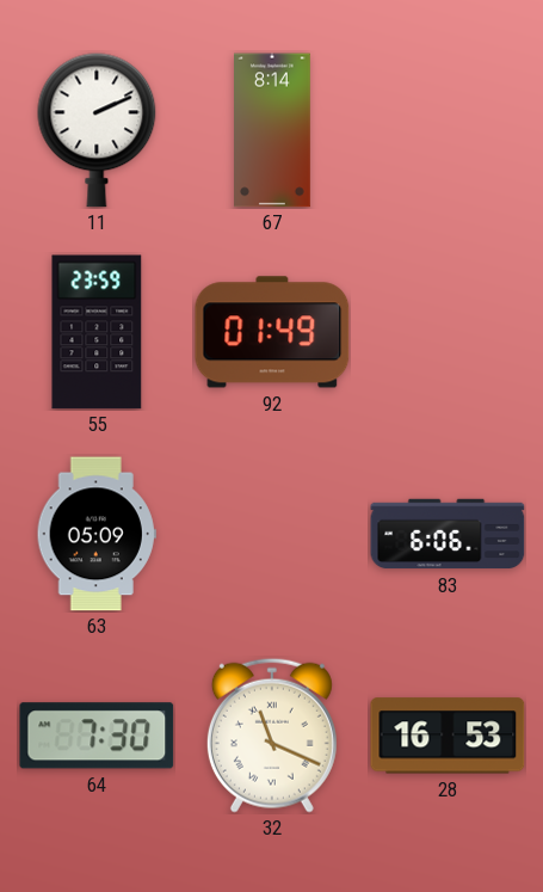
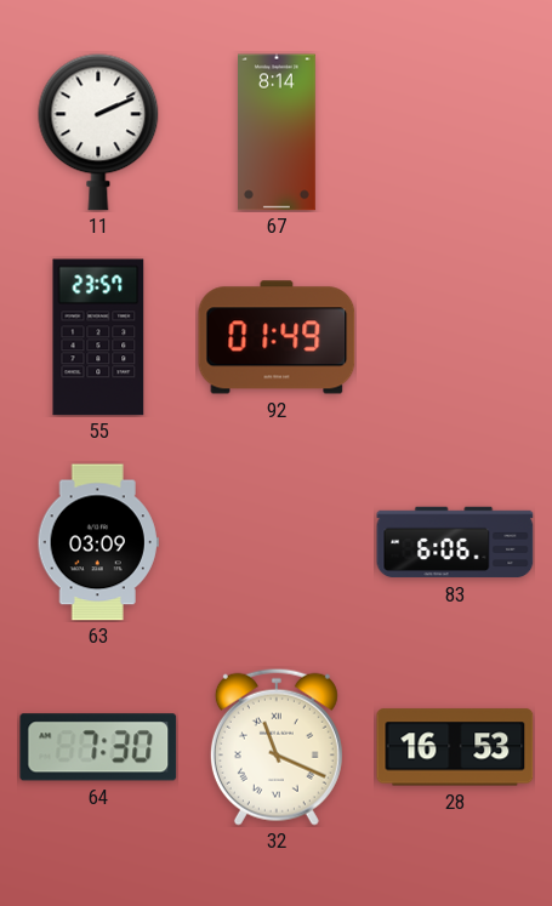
55: 23:59 -> 23:57
63: 05:09 -> 03:09
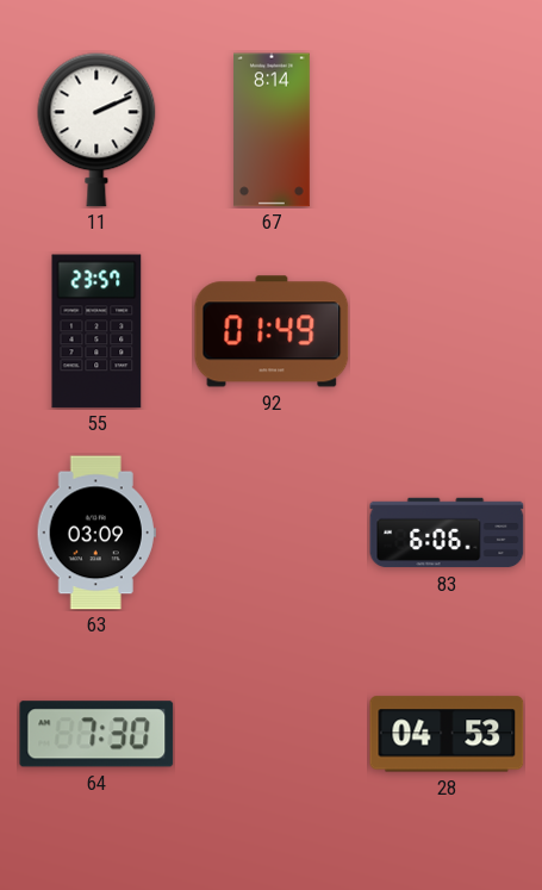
32: 11:19 -> none
28: 16:53 -> 04:53
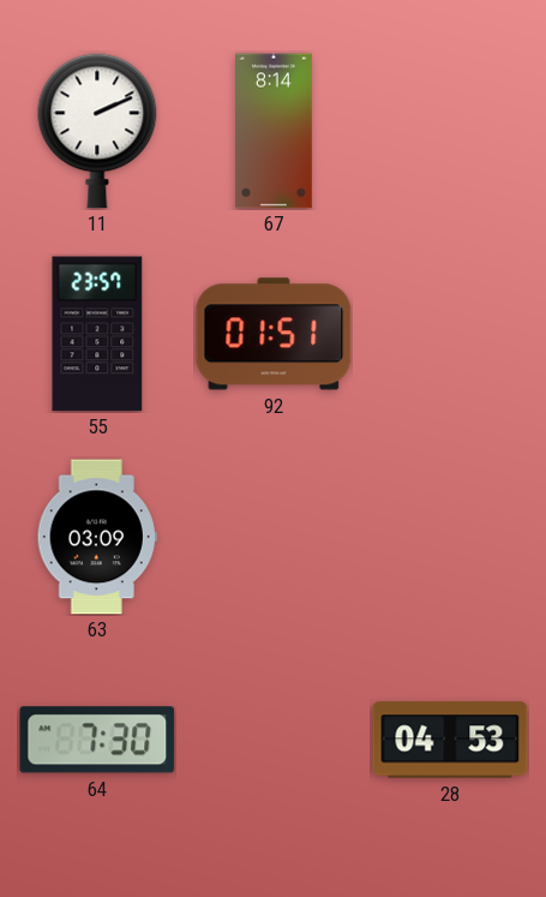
92: 01:49 -> 01:51
83: 6:06 -> none
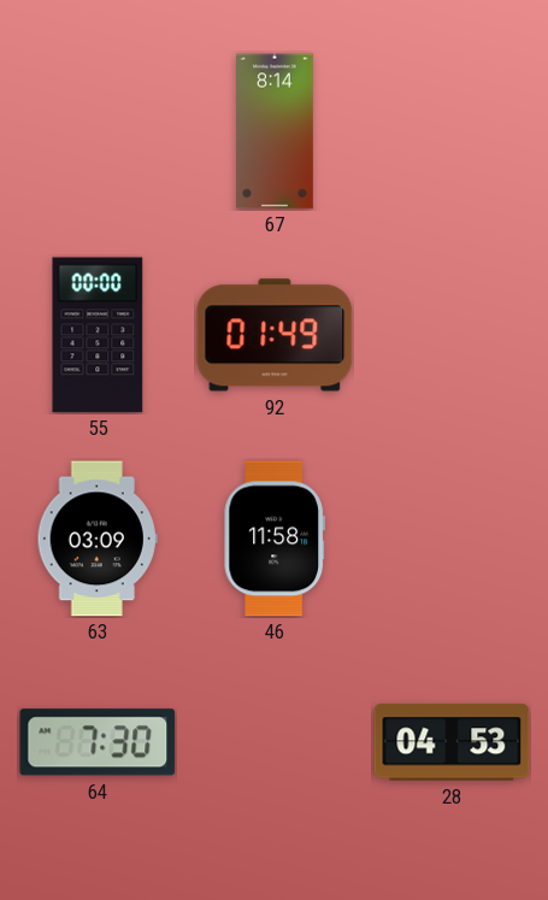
11: 2:11 -> none
55: 23:57 -> 00:00
92: 01:51 -> 01:49
46: none -> 11:58
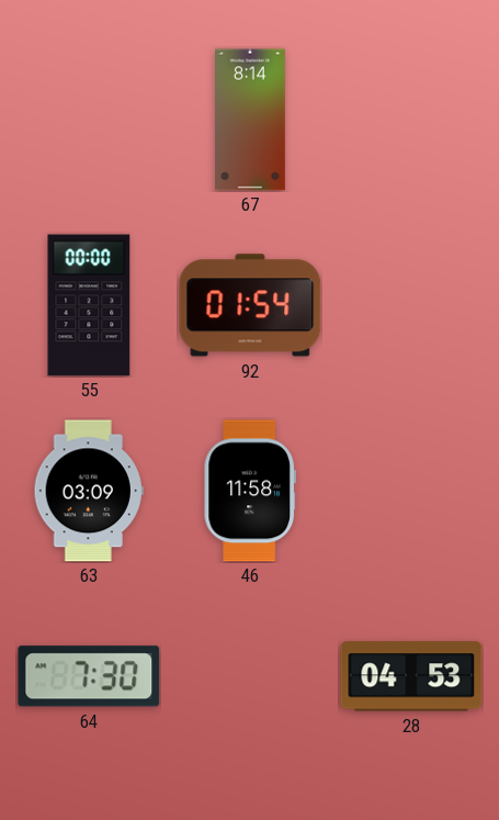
92: 01:49 -> 01:54
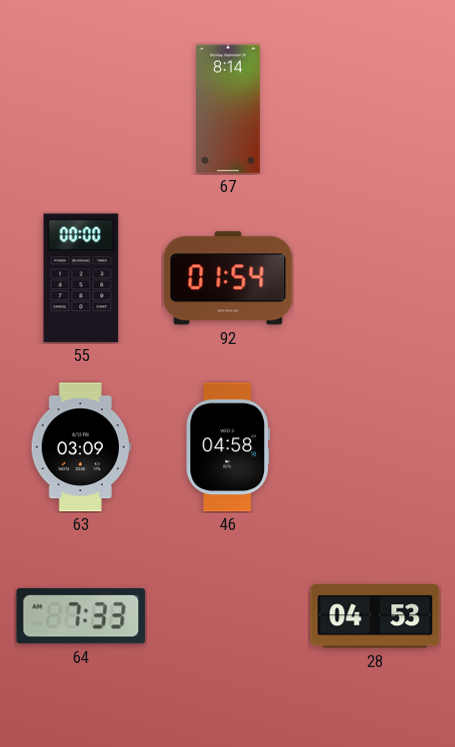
46: 11:58 -> 04:58
64: 7:30 -> 7:33
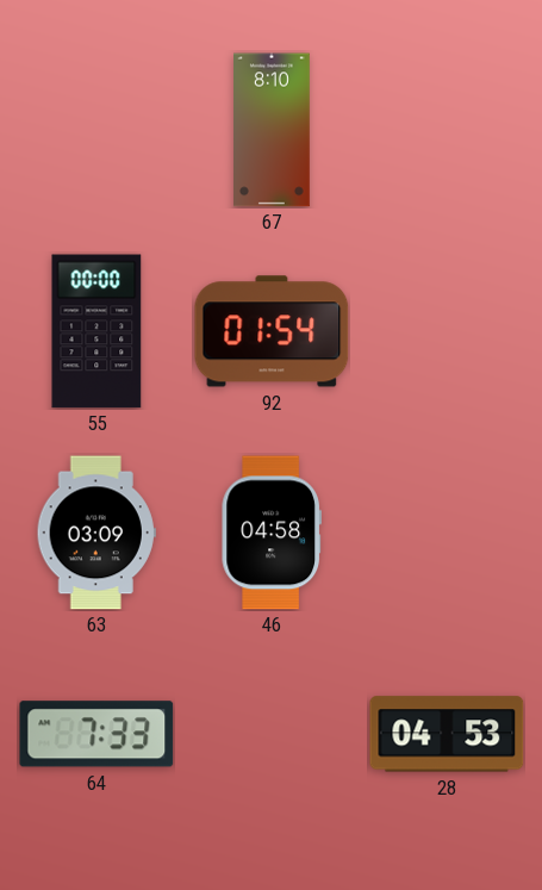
67: 8:14 -> 8:10
